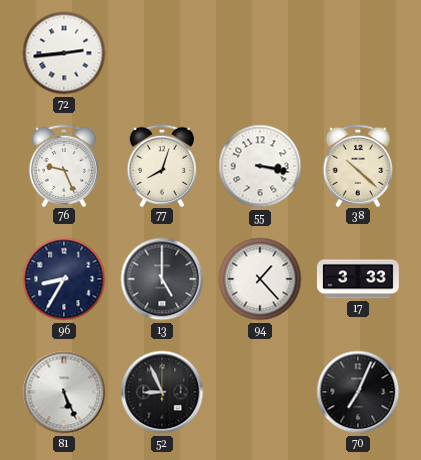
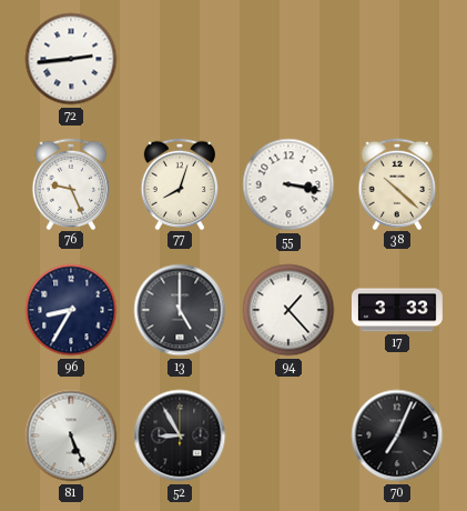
52: 8:56 -> 8:55
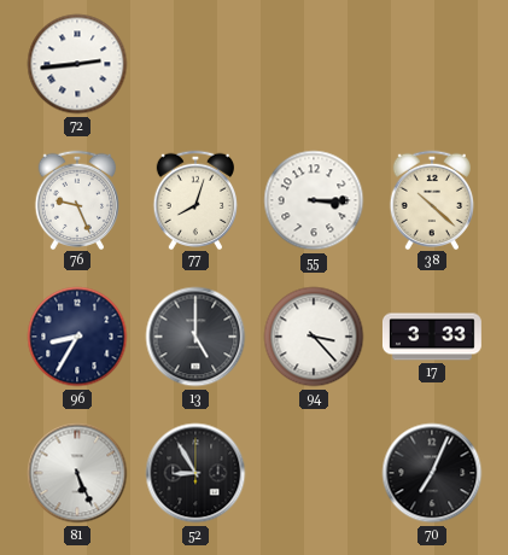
55: 3:17 -> 3:15
94: 1:23 -> 3:23
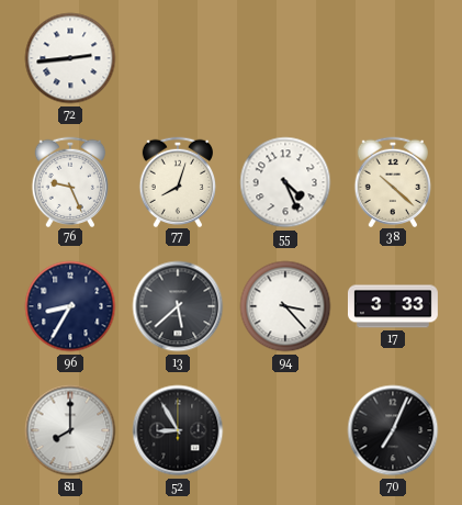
55: 3:15 -> 4:26
13: 5:00 -> 5:38
81: 5:26 -> 8:00
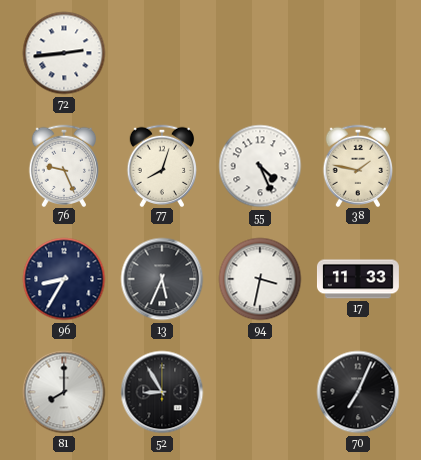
38: 10:22 -> 1:47
13: 5:38 -> 5:34
94: 3:23 -> 3:32
17: 3:33 -> 11:33
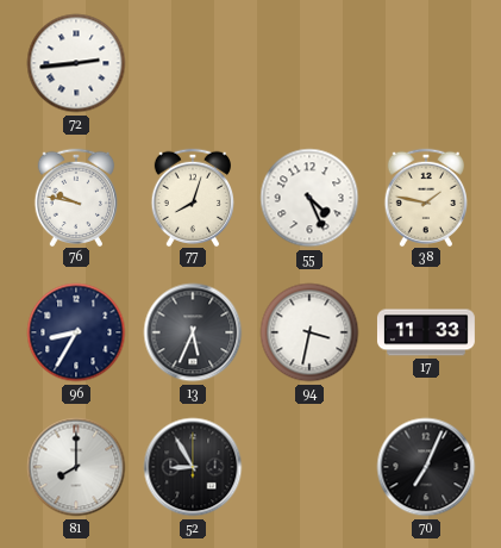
76: 9:26 -> 9:47
